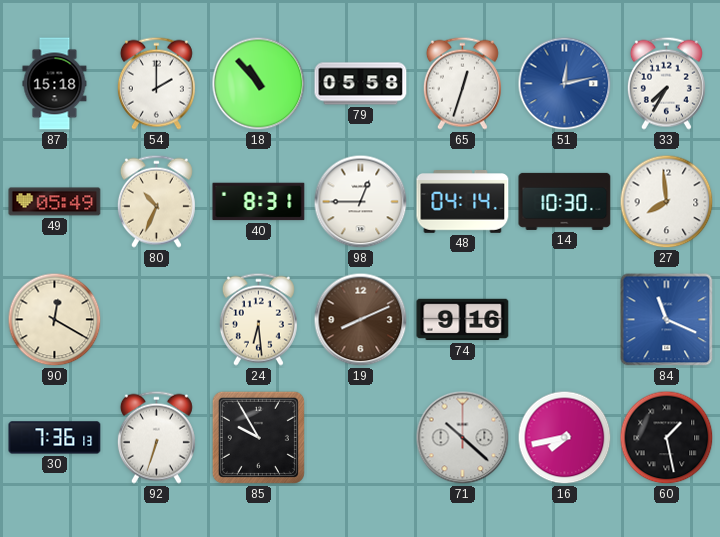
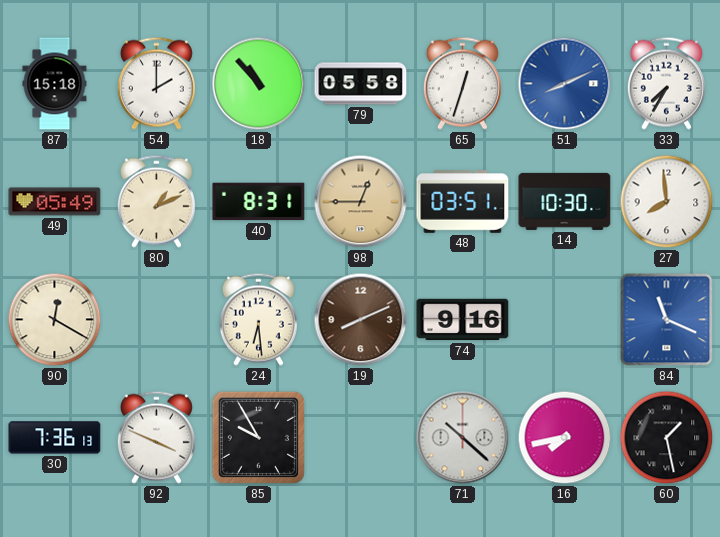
51: 12:13 -> 8:11
80: 10:34 -> 1:11
98 dial: white -> champagne
48: 04:14 -> 03:51
92: 6:33 -> 3:49
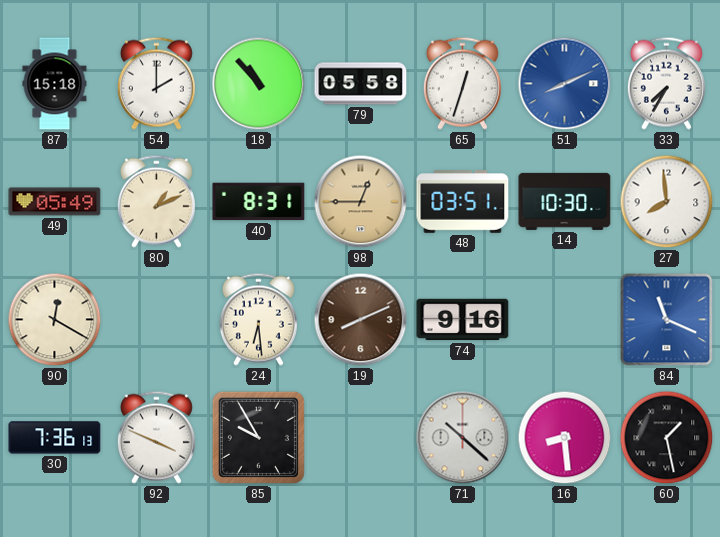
16: 7:43 -> 8:29
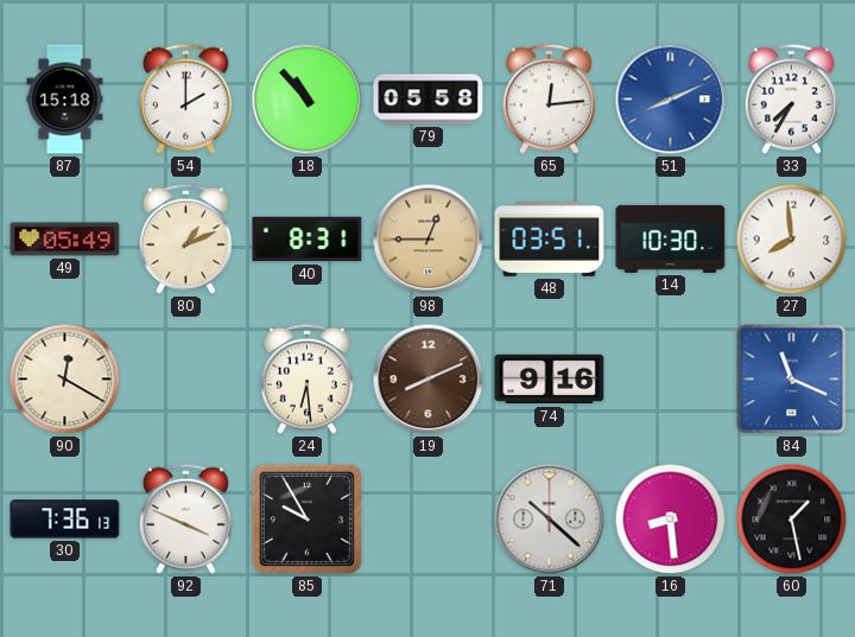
65: 12:33 -> 12:14
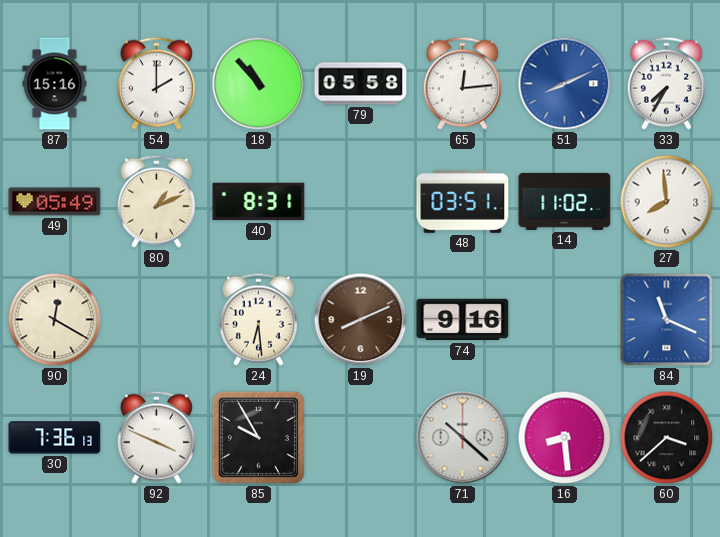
87: 15:18 -> 15:16
98: 12:45 -> none
14: 10:30 -> 11:02
60: 1:28 -> 3:38
